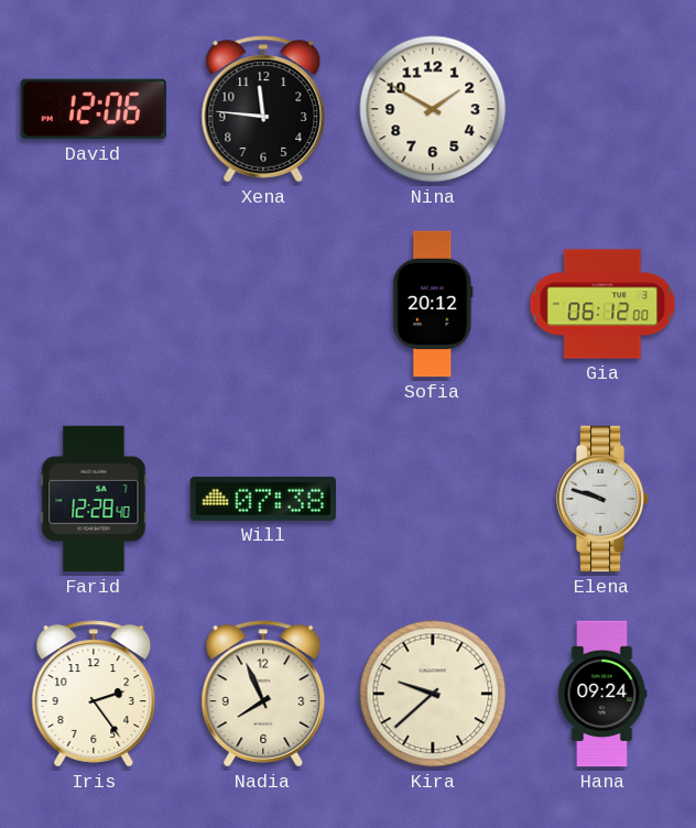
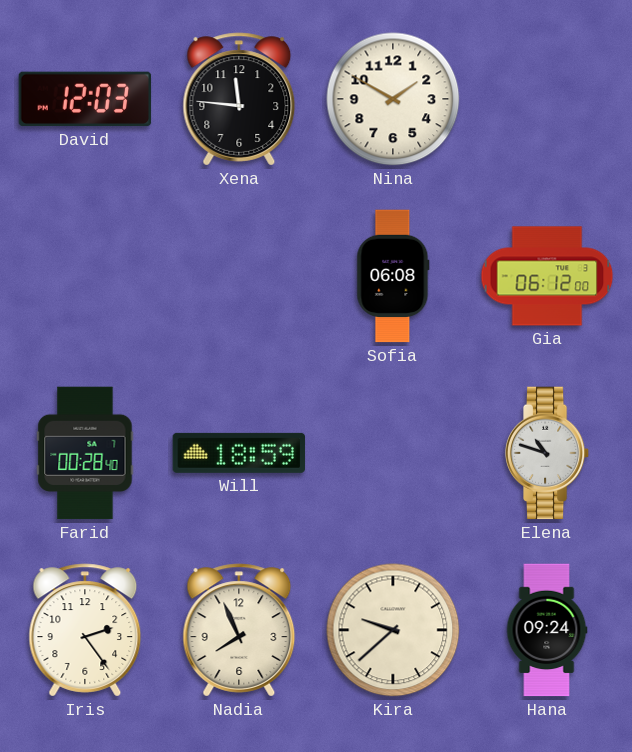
David: 12:06 -> 12:03
Sofia: 20:12 -> 06:08
Farid: 12:28 -> 00:28
Will: 07:38 -> 18:59
Elena: 9:48 -> 10:48
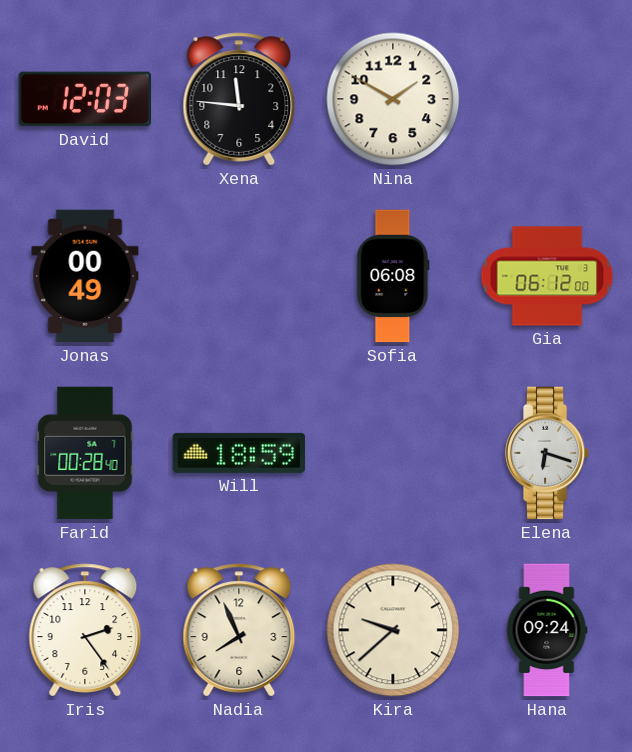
Jonas: none -> 00:49
Elena: 10:48 -> 6:18
